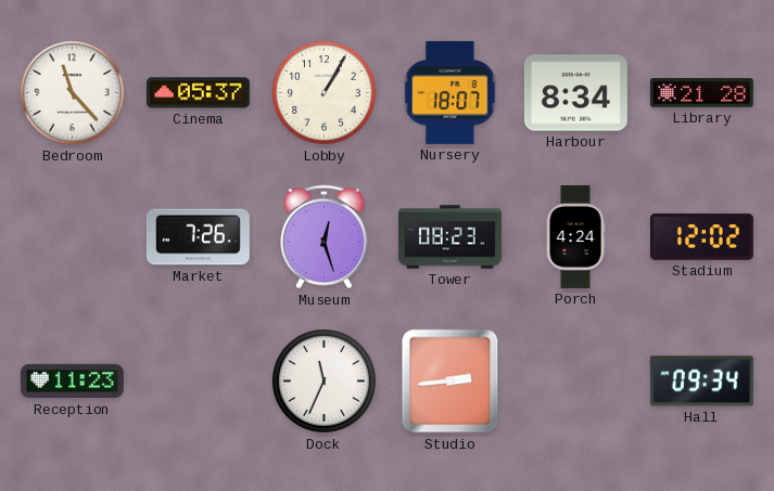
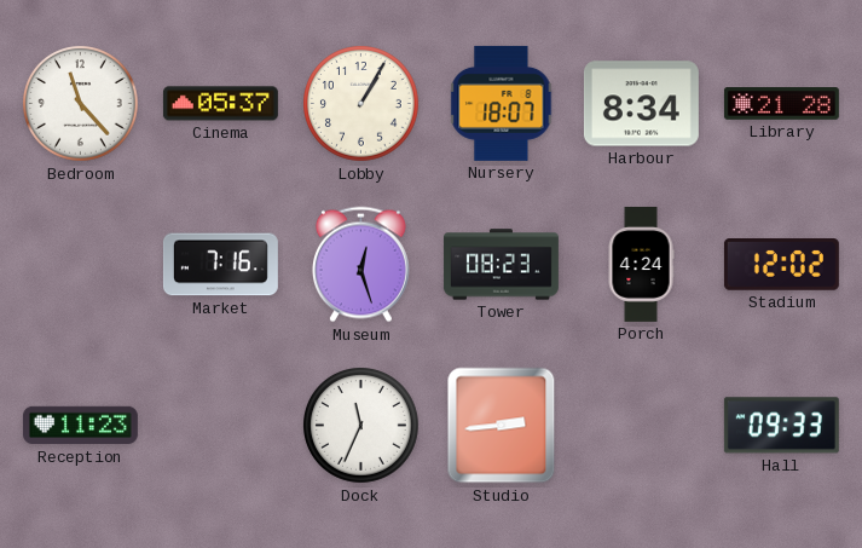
Market: 7:26 -> 7:16
Hall: 09:34 -> 09:33
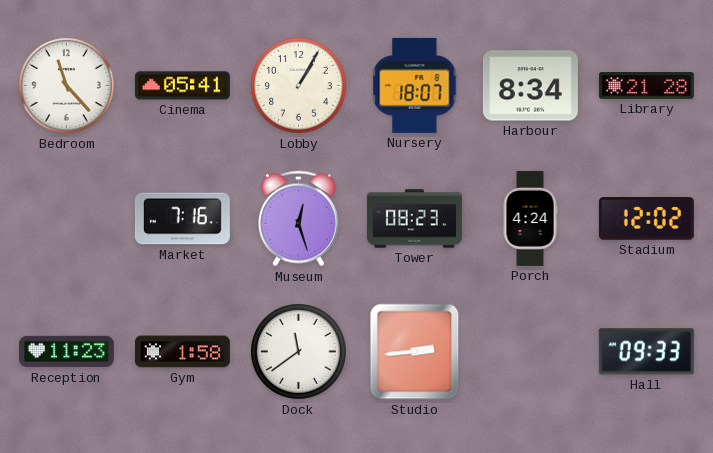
Cinema: 05:37 -> 05:41
Gym: none -> 1:58
Dock: 11:34 -> 11:39
